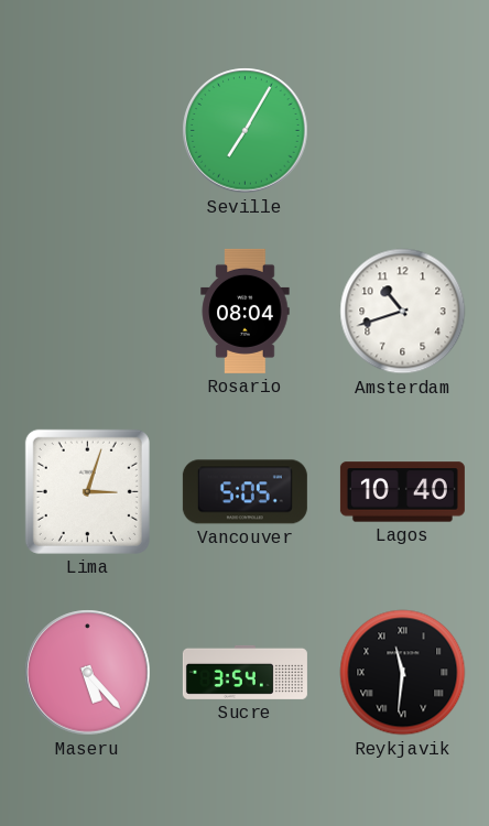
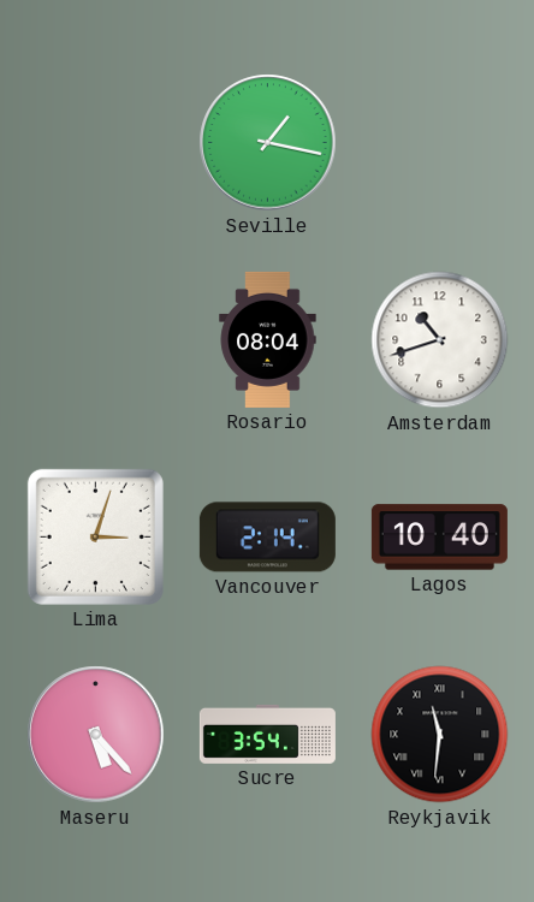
Seville: 7:05 -> 1:17
Vancouver: 5:05 -> 2:14
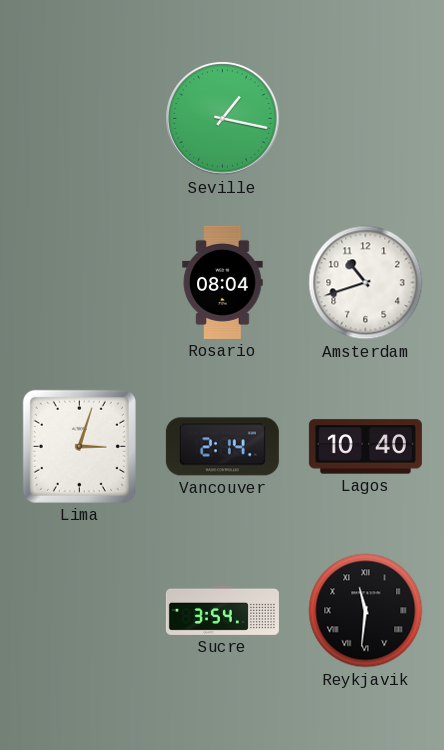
Maseru: 5:23 -> none
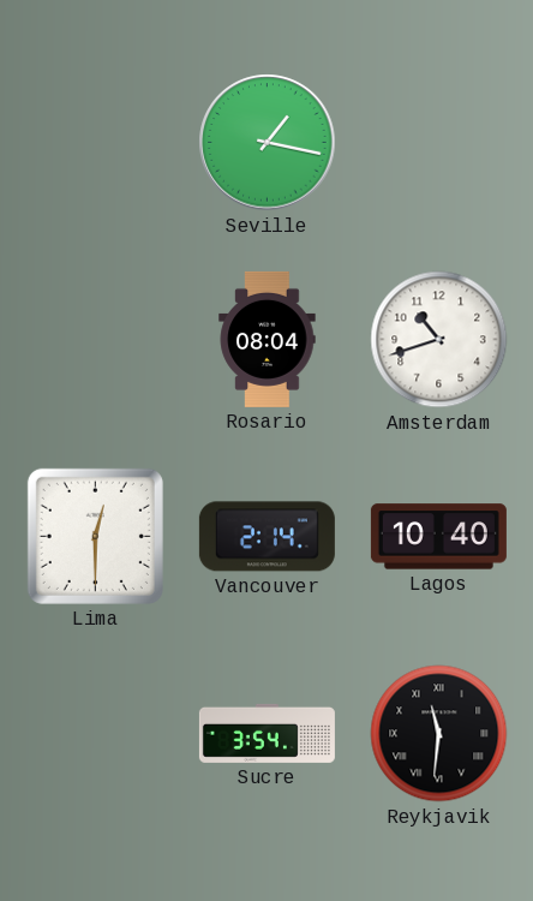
Lima: 3:03 -> 12:30
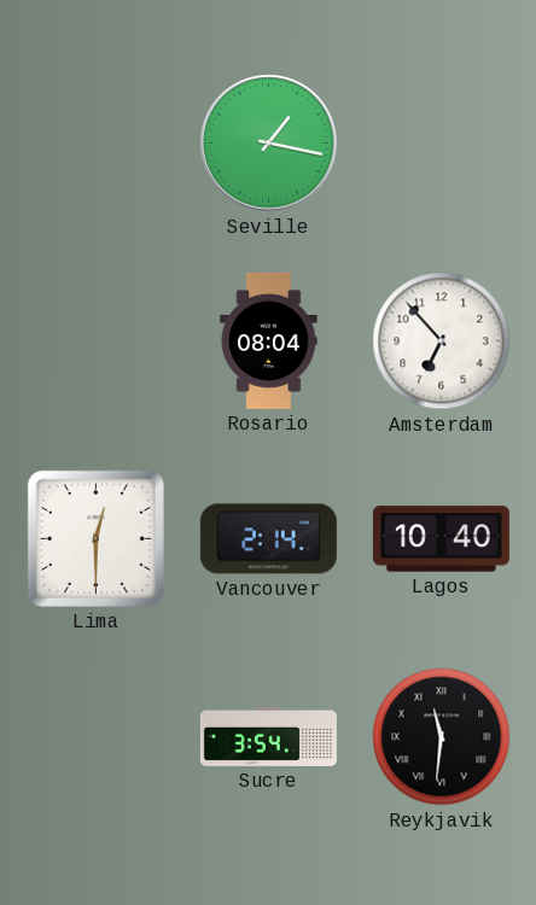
Amsterdam: 10:42 -> 6:53
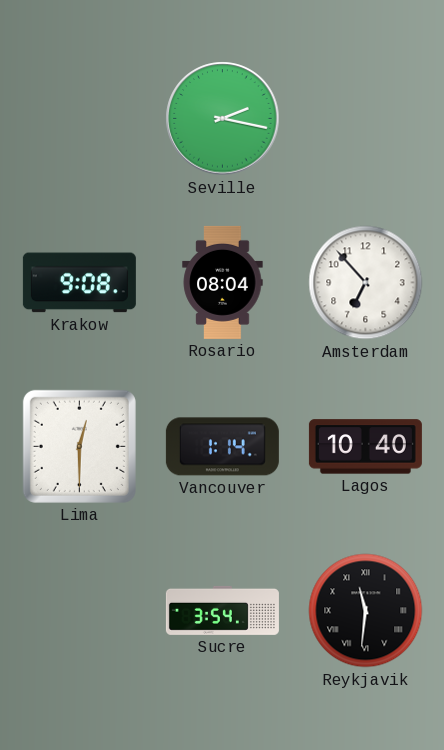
Seville: 1:17 -> 2:17
Krakow: none -> 9:08
Vancouver: 2:14 -> 1:14
